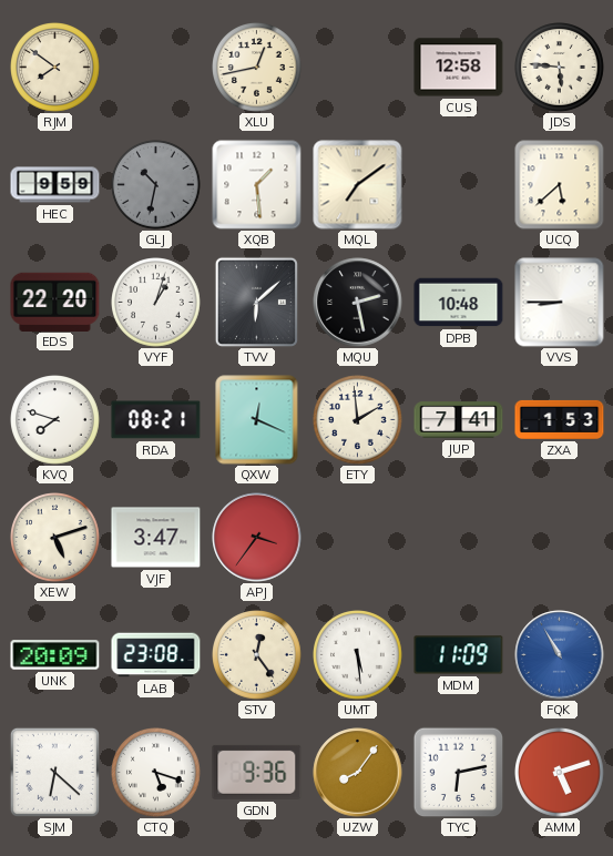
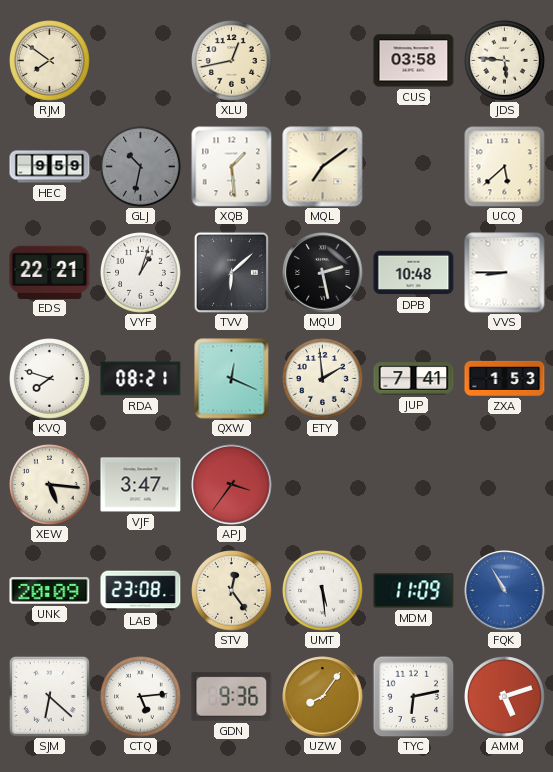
CUS: 12:58 -> 03:58
EDS: 22:20 -> 22:21
XEW: 5:12 -> 5:16
CTQ: 5:18 -> 5:14
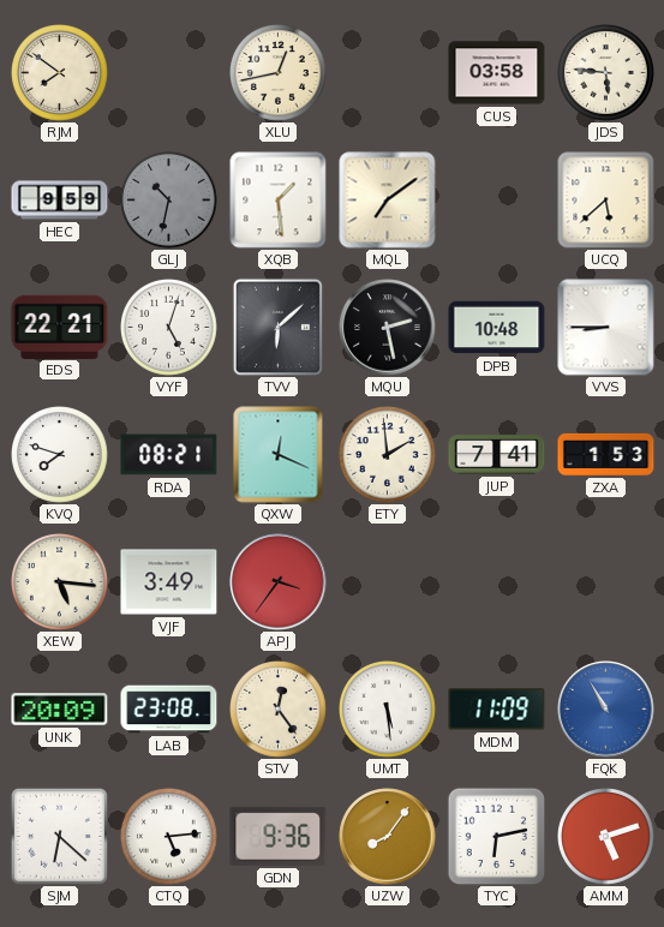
VYF: 1:03 -> 5:03
VJF: 3:47 -> 3:49
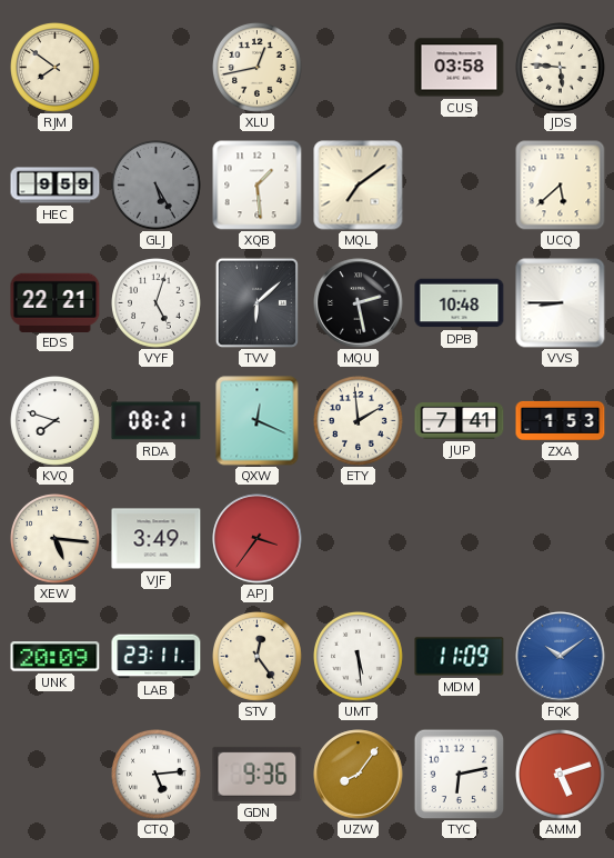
GLJ: 10:32 -> 5:25
LAB: 23:08 -> 23:11
FQK: 10:55 -> 10:09
SJM: 6:22 -> none
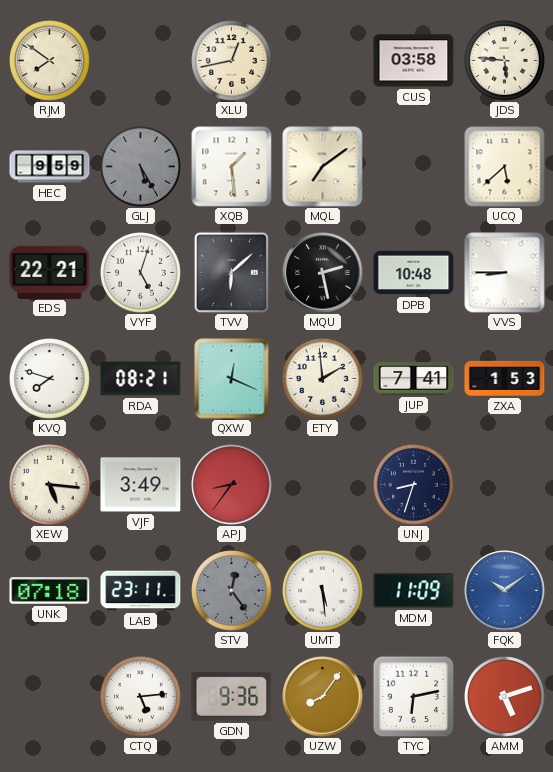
APJ: 3:36 -> 8:36
UNJ: none -> 8:33
UNK: 20:09 -> 07:18
STV dial: cream -> grey
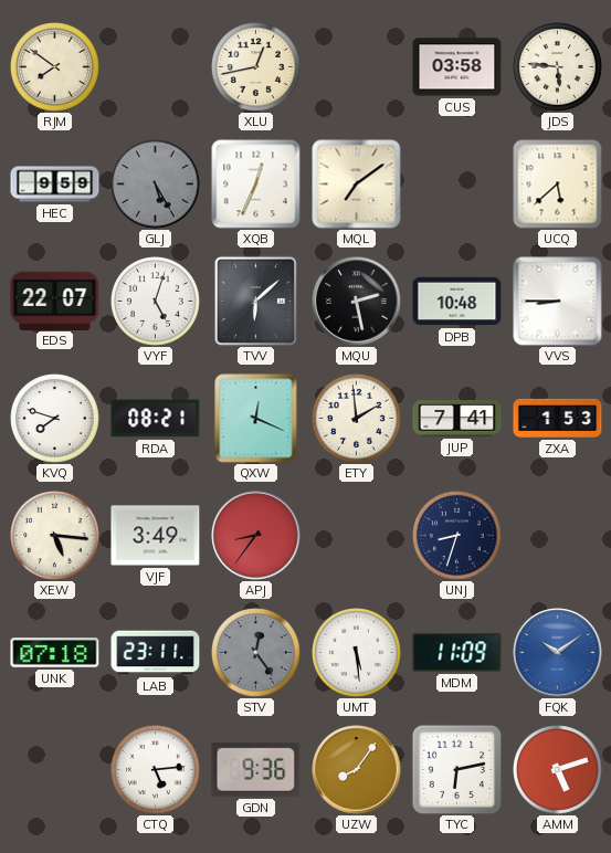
XQB: 1:29 -> 12:34
EDS: 22:21 -> 22:07
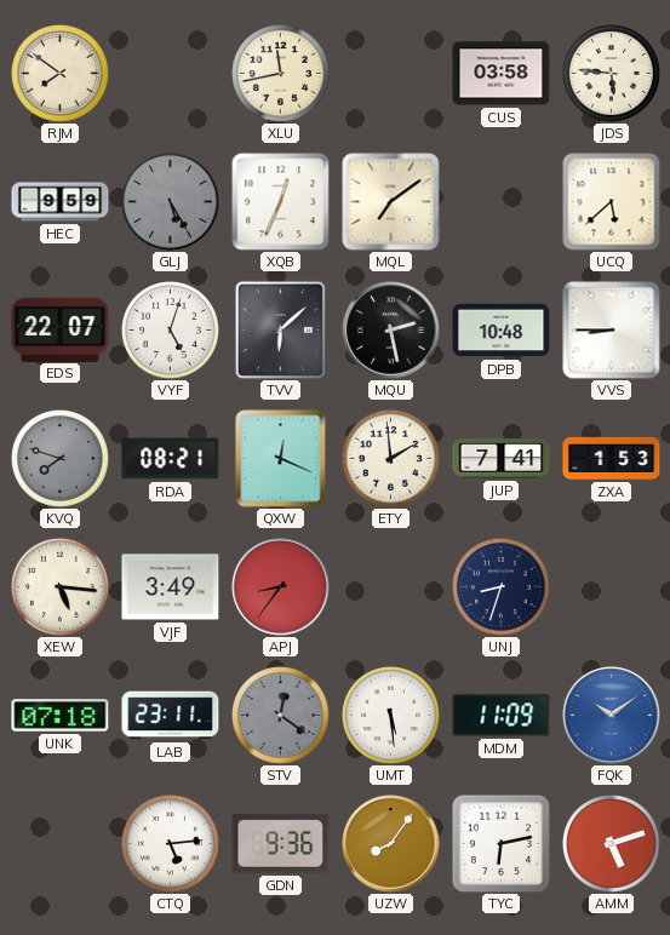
XLU: 12:43 -> 11:43
KVQ dial: white -> grey
STV: 12:24 -> 12:21
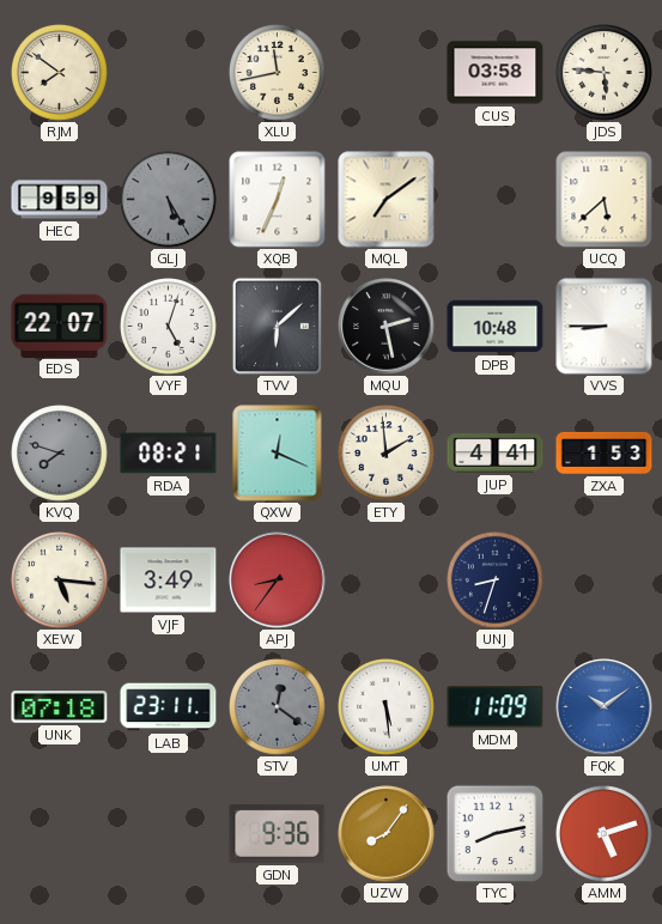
JUP: 7:41 -> 4:41
CTQ: 5:14 -> none
TYC: 6:13 -> 8:13
